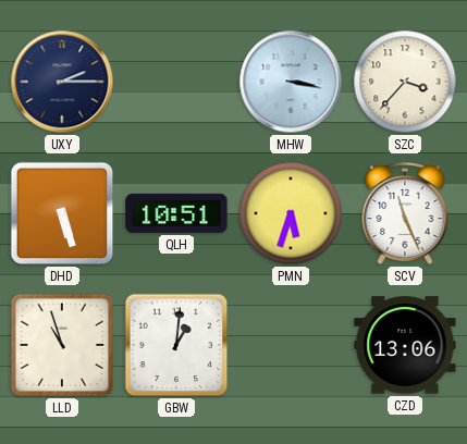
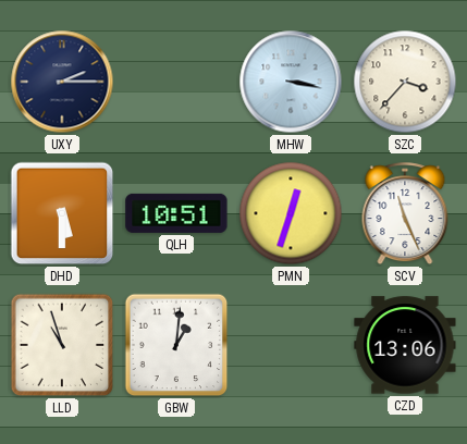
DHD: 5:27 -> 5:30
PMN: 5:33 -> 12:33
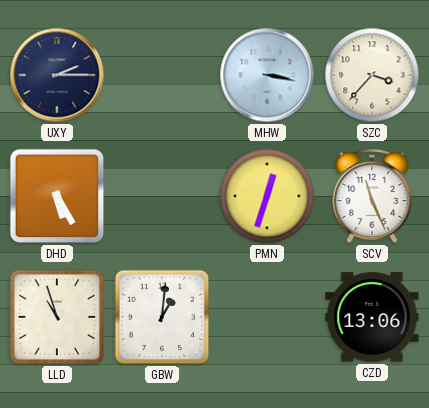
DHD: 5:30 -> 5:25
QLH: 10:51 -> none
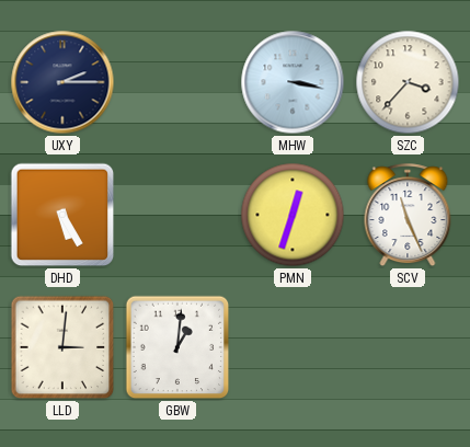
LLD: 10:57 -> 3:01
CZD: 13:06 -> none
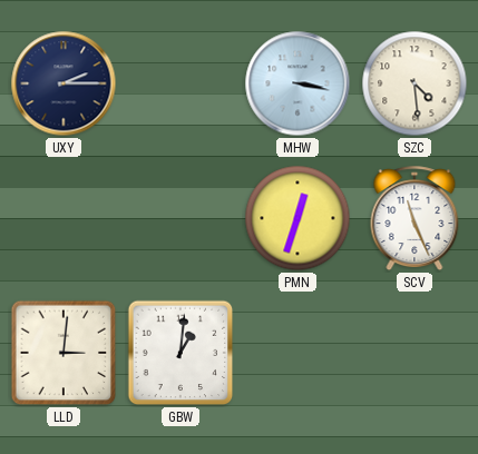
SZC: 3:37 -> 4:29
DHD: 5:25 -> none
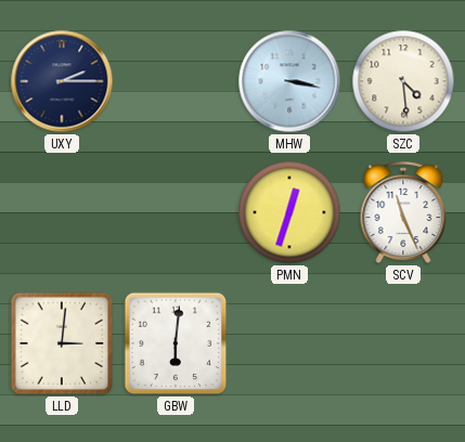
GBW: 1:01 -> 6:01
